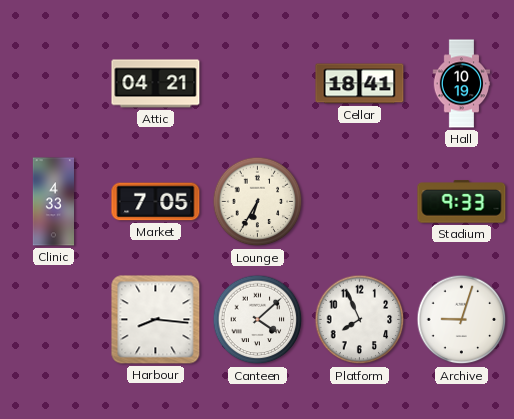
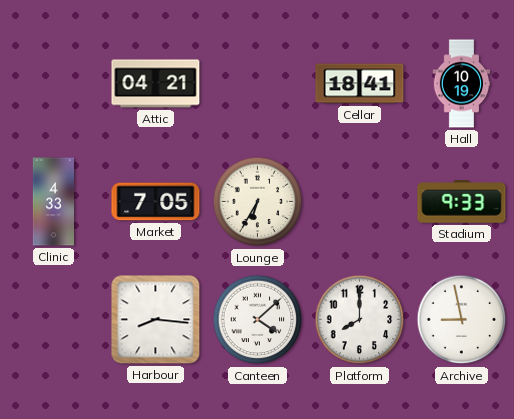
Platform: 7:56 -> 8:00
Archive: 9:03 -> 8:58
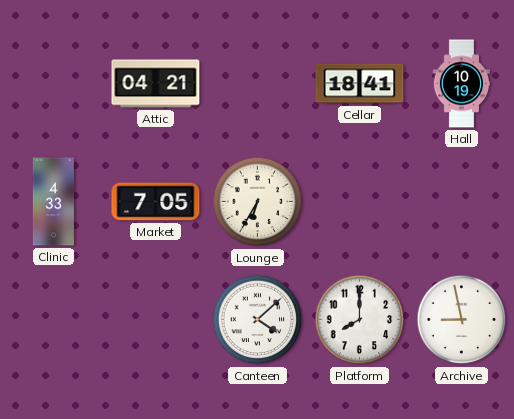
Stadium: 9:33 -> none
Harbour: 8:16 -> none
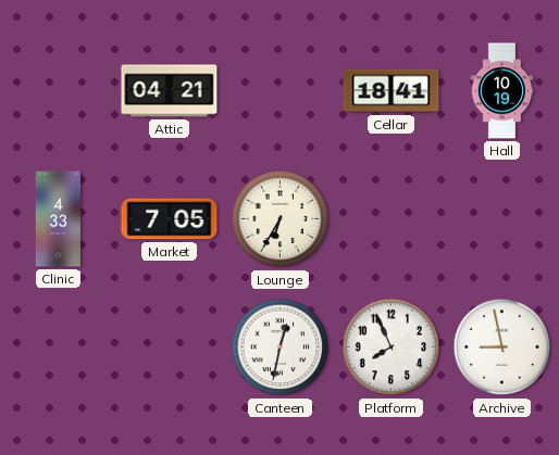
Canteen: 4:08 -> 12:32
Platform: 8:00 -> 7:56
